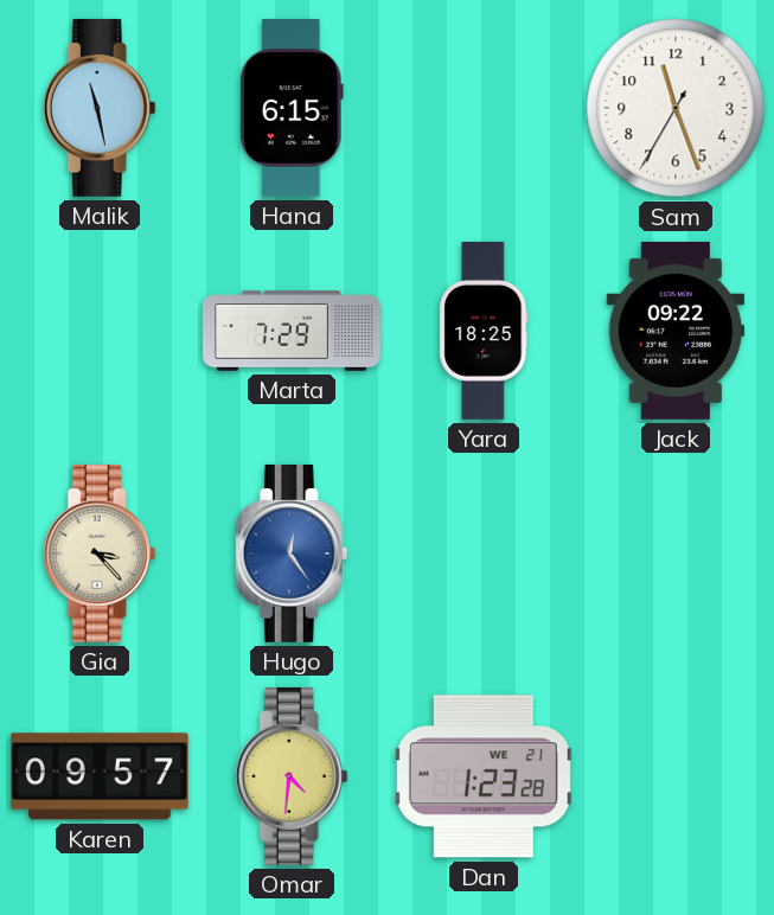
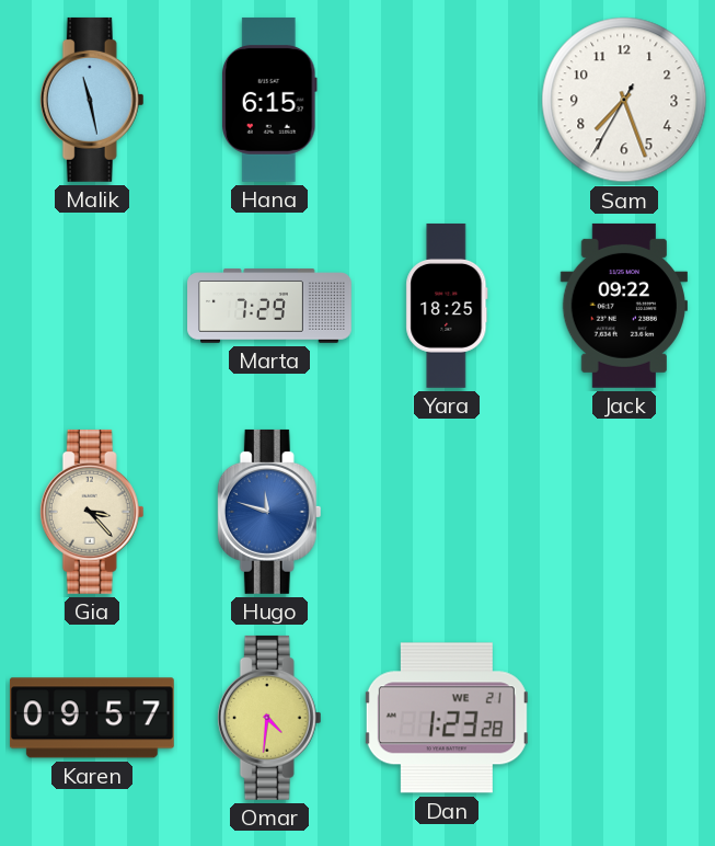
Sam: 11:26 -> 7:26
Hugo: 12:24 -> 11:48
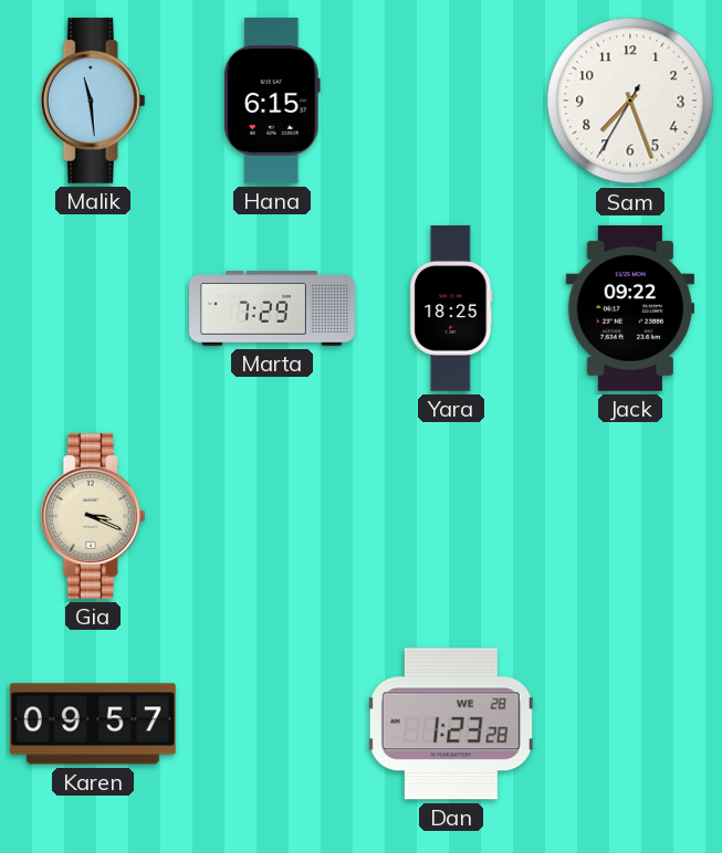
Malik: 11:28 -> 11:29
Gia: 3:23 -> 3:19
Hugo: 11:48 -> none
Omar: 4:31 -> none
Dan date: WE 21 -> WE 28
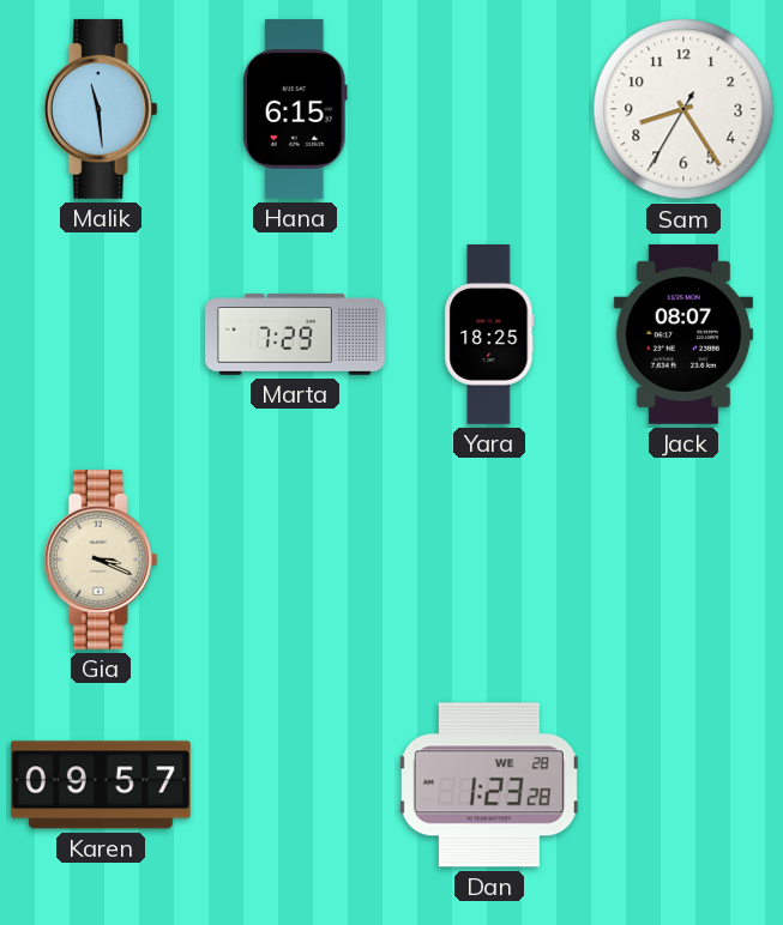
Sam: 7:26 -> 8:24
Jack: 09:22 -> 08:07
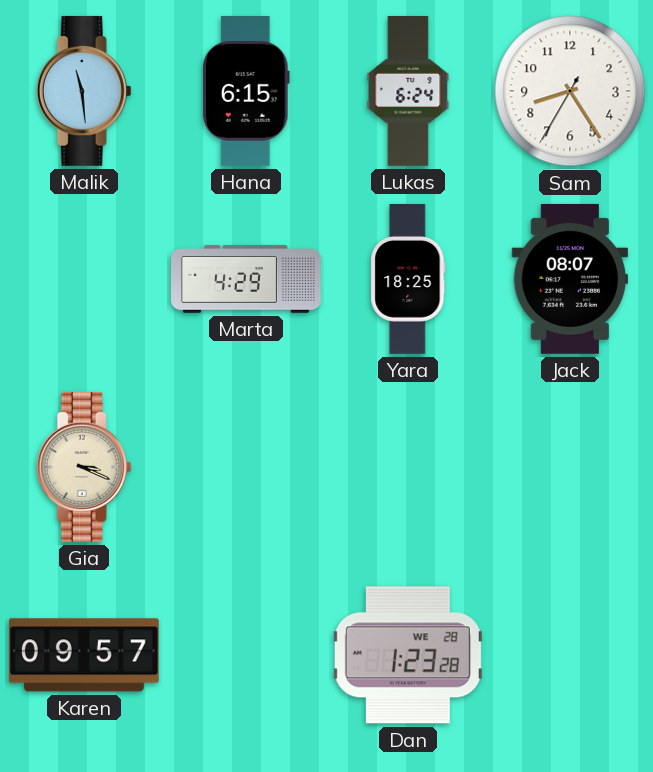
Lukas: none -> 6:24
Marta: 7:29 -> 4:29
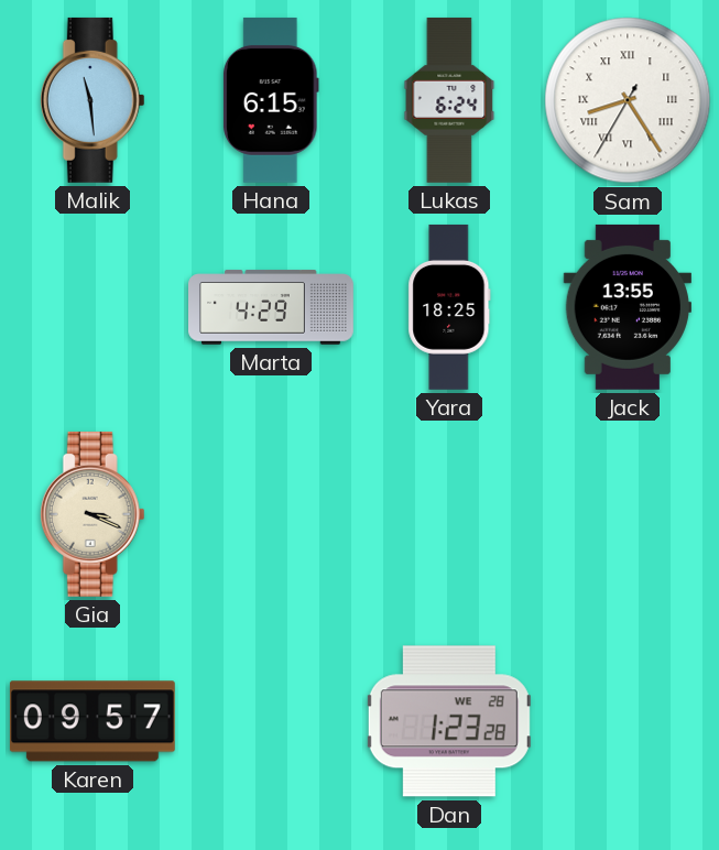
Sam numerals: Arabic -> Roman
Jack: 08:07 -> 13:55
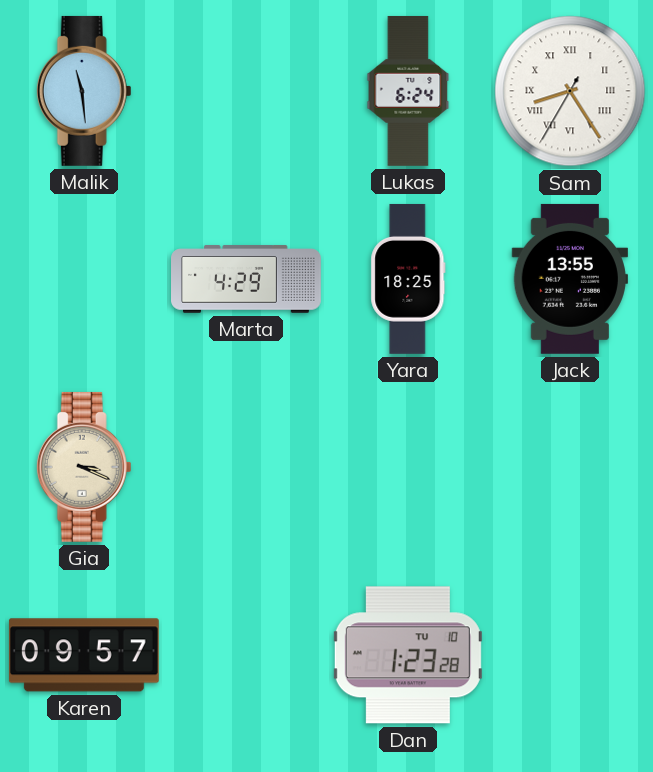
Hana: 6:15 -> none
Dan date: WE 28 -> TU 10
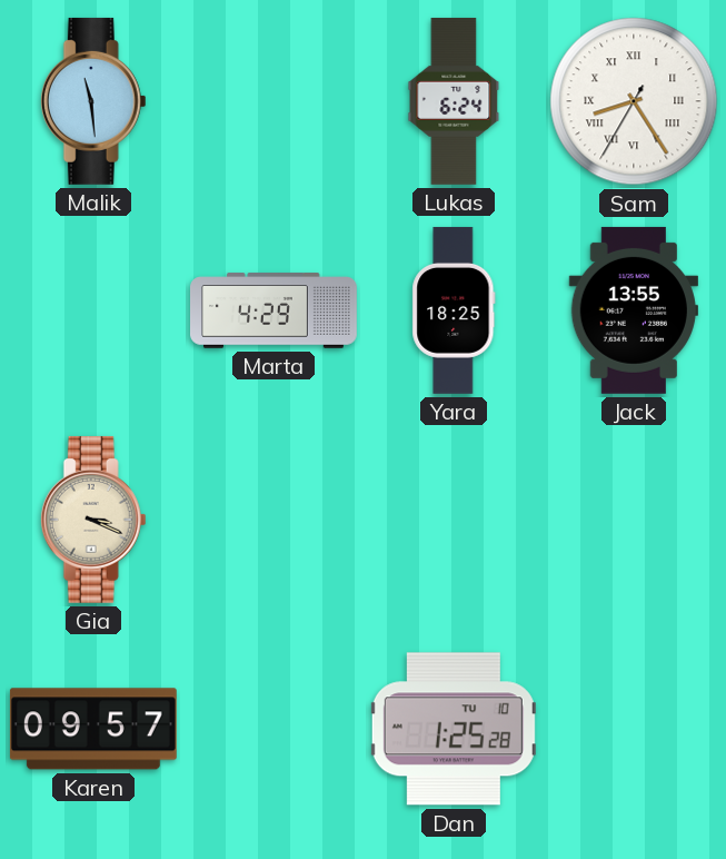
Dan: 1:23 -> 1:25
